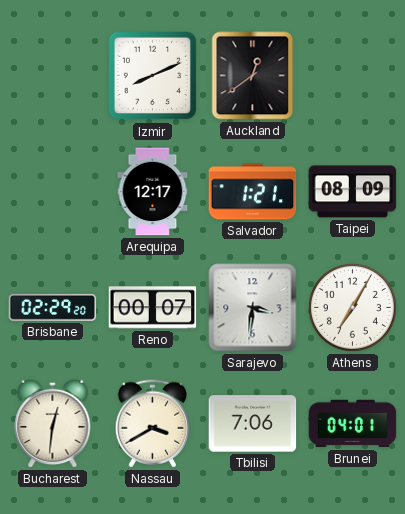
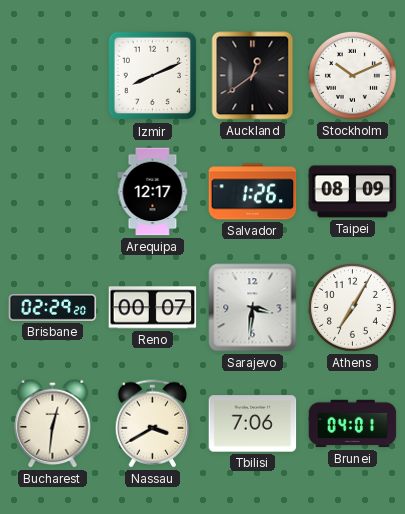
Stockholm: none -> 10:11
Salvador: 1:21 -> 1:26
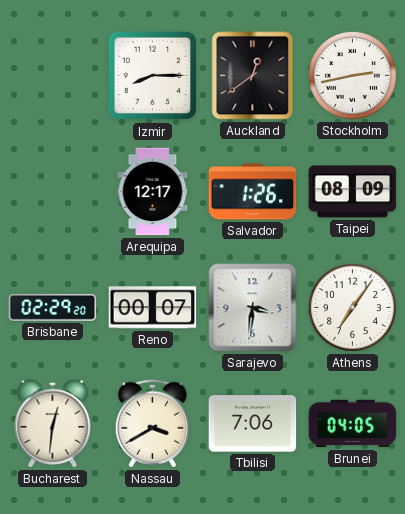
Izmir: 8:11 -> 8:15
Stockholm: 10:11 -> 2:43
Athens: 7:05 -> 7:06
Brunei: 04:01 -> 04:05
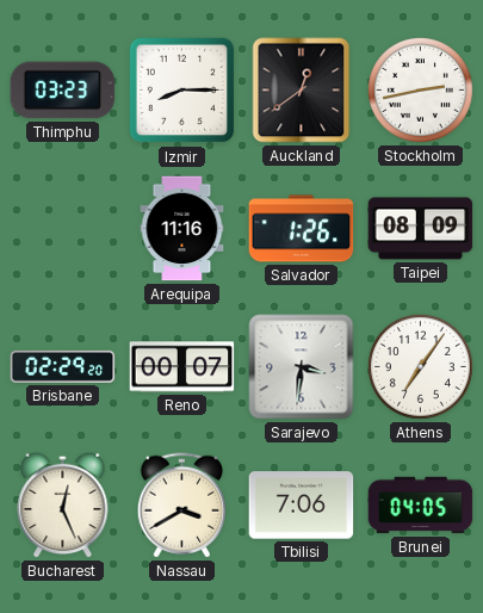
Thimphu: none -> 03:23
Arequipa: 12:17 -> 11:16
Bucharest: 12:31 -> 12:26
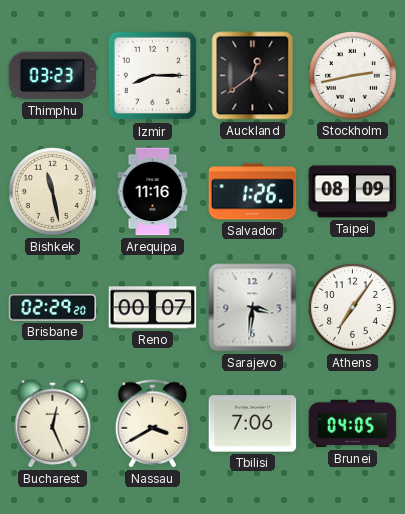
Bishkek: none -> 11:28
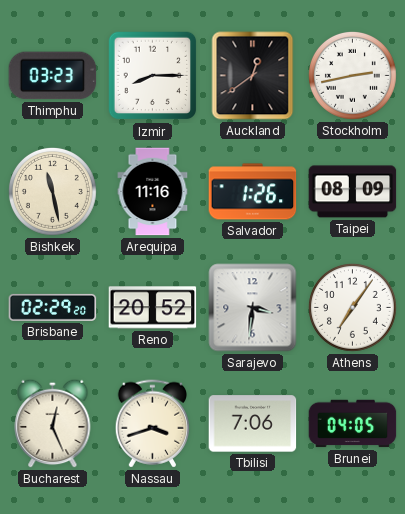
Reno: 00:07 -> 20:52
Nassau: 3:40 -> 3:42
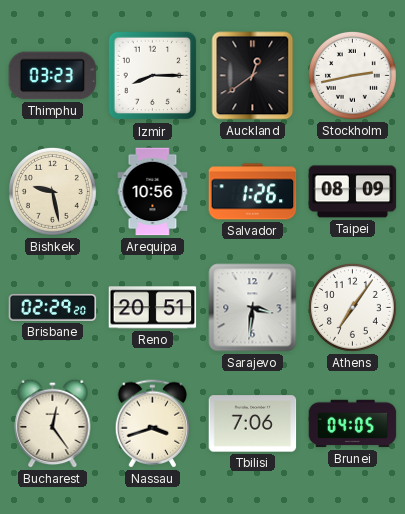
Bishkek: 11:28 -> 9:28
Arequipa: 11:16 -> 10:56
Reno: 20:52 -> 20:51
Bucharest: 12:26 -> 12:24
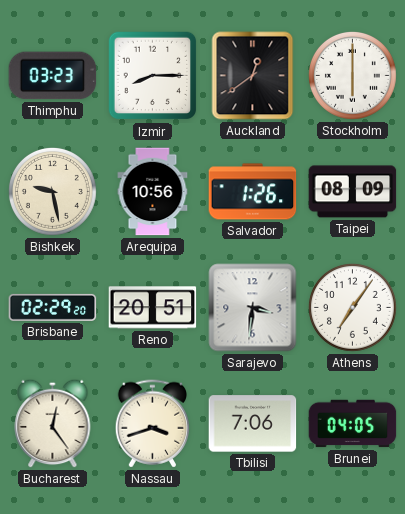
Stockholm: 2:43 -> 6:00
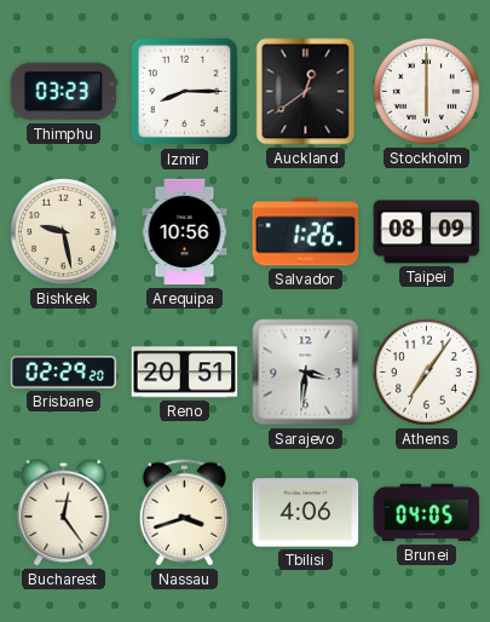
Tbilisi: 7:06 -> 4:06
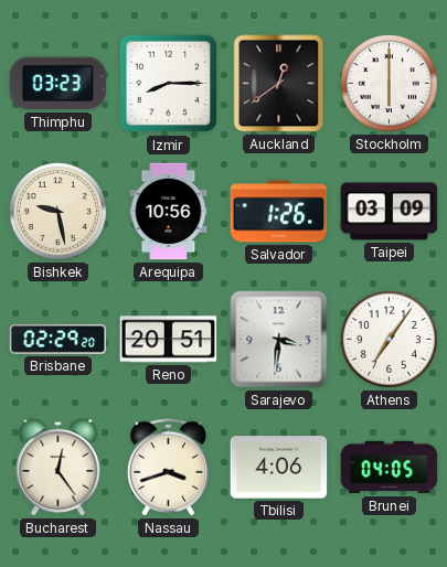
Taipei: 08:09 -> 03:09
